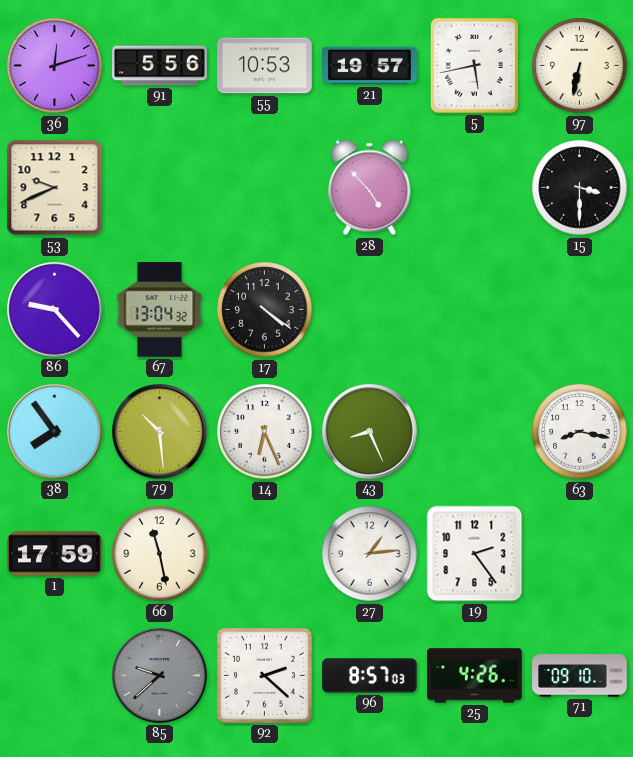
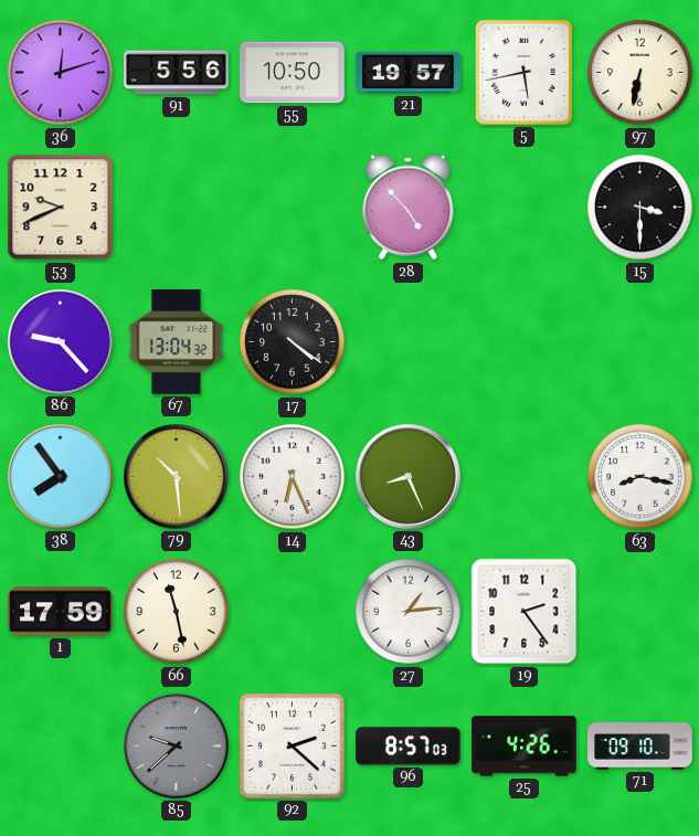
55: 10:53 -> 10:50
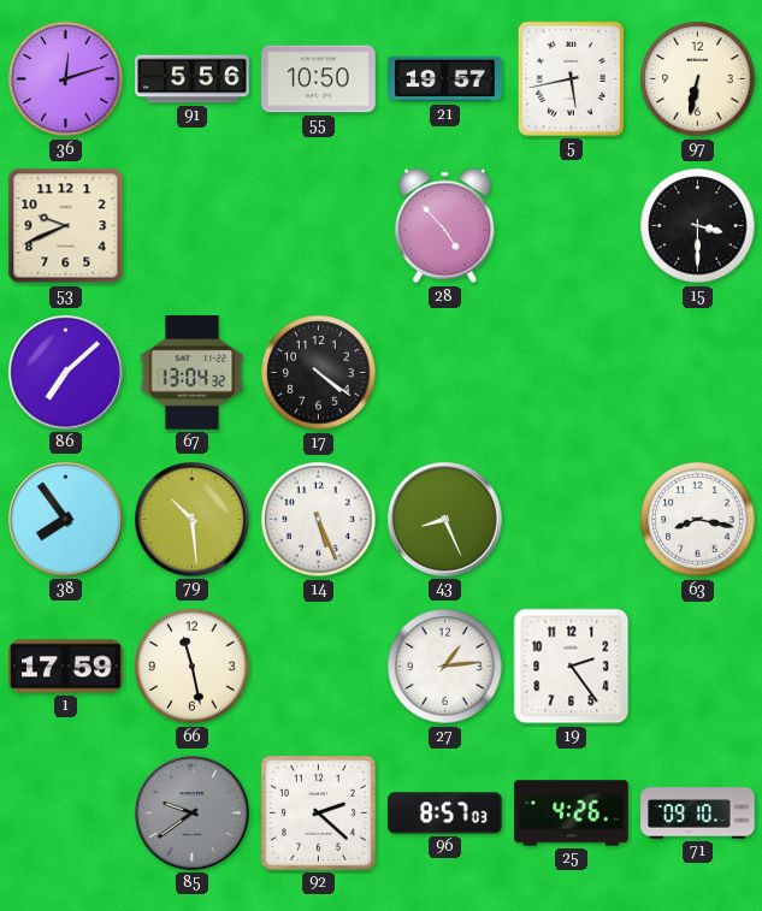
86: 9:23 -> 7:08
14: 6:26 -> 5:26
85: 9:38 -> 9:39
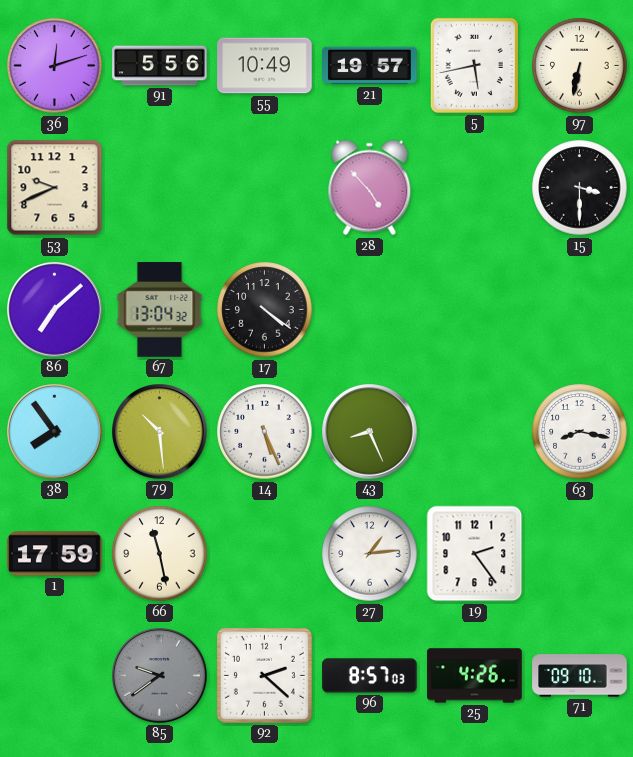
55: 10:50 -> 10:49
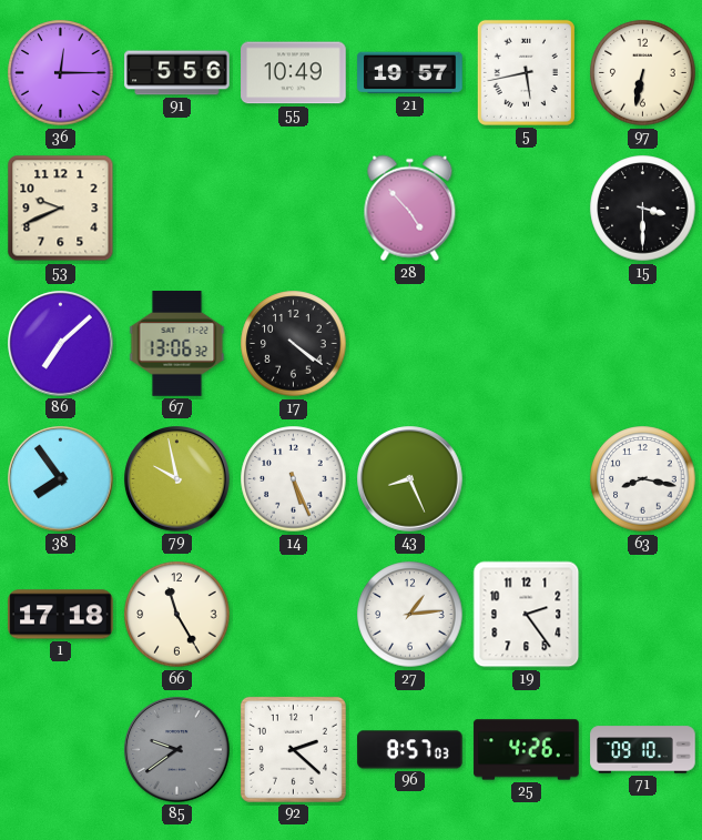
36: 12:12 -> 12:15
67: 13:04 -> 13:06
79: 10:29 -> 9:58
1: 17:59 -> 17:18
66: 11:28 -> 11:25
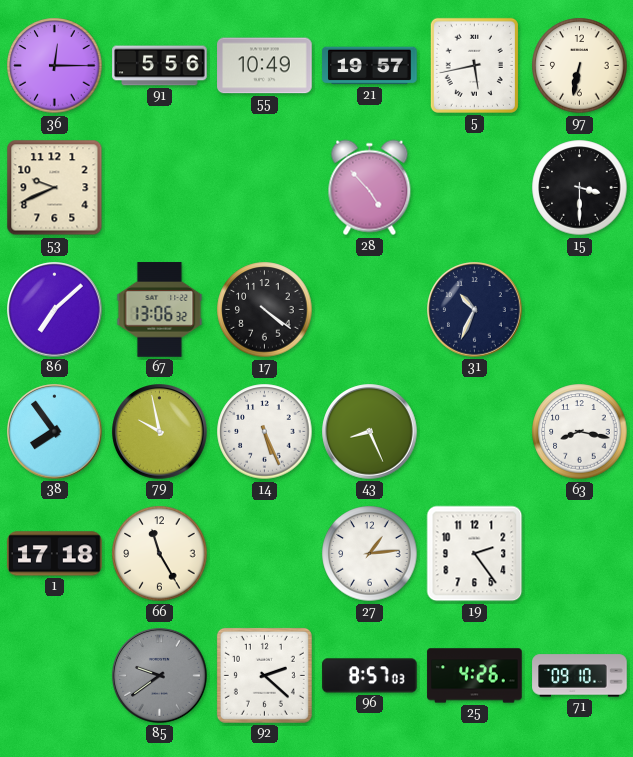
31: none -> 10:34
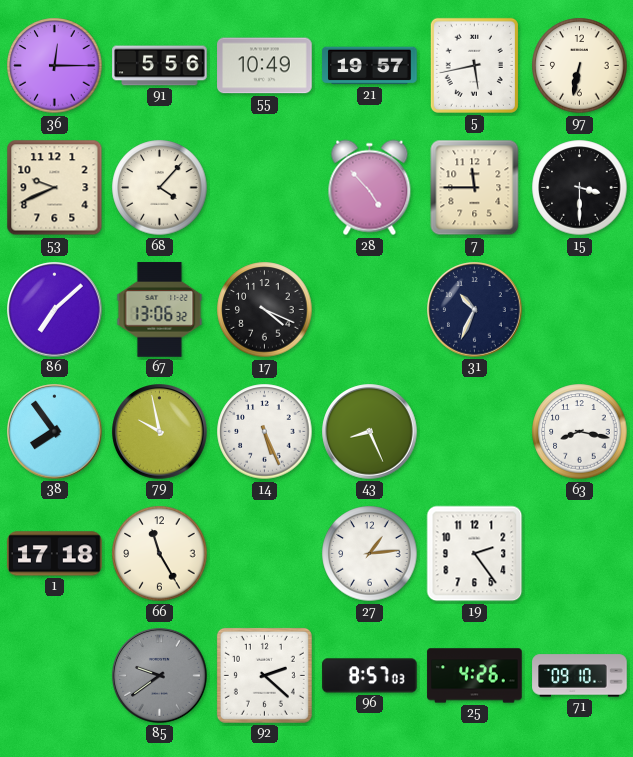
68: none -> 4:07
7: none -> 11:45
17: 4:21 -> 4:19
